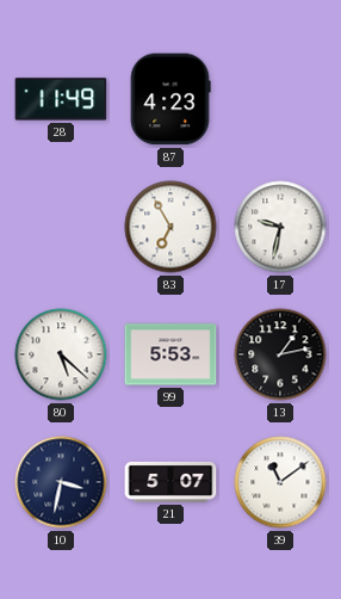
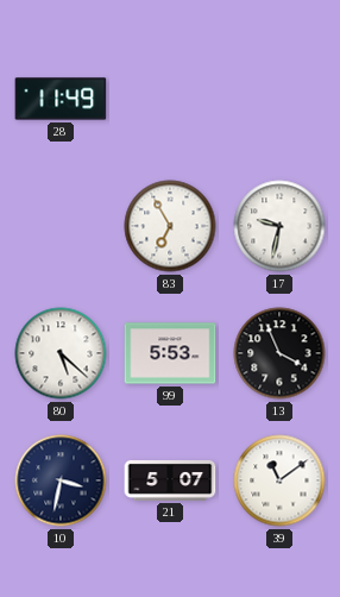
87: 4:23 -> none
13: 1:13 -> 3:56
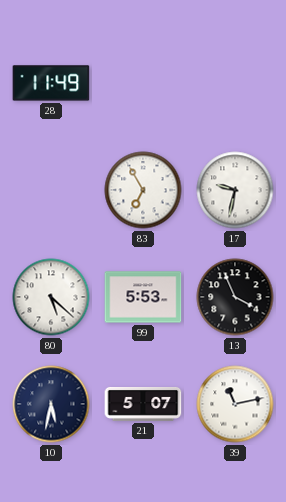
10: 3:32 -> 5:32
39: 11:09 -> 11:13
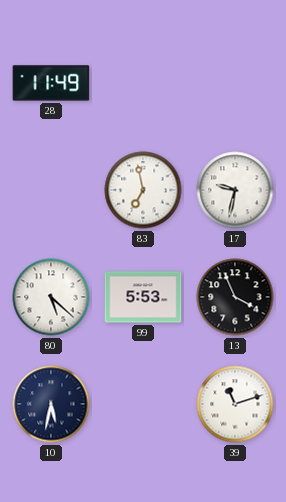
83: 6:55 -> 6:58
21: 5:07 -> none
39: 11:13 -> 11:12
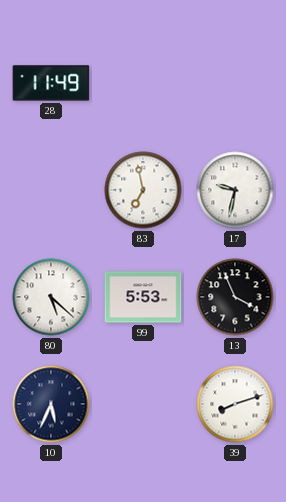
10: 5:32 -> 5:34
39: 11:12 -> 8:12
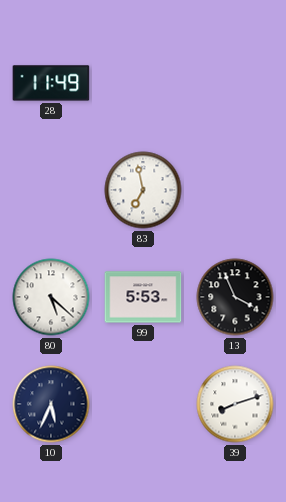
17: 9:32 -> none
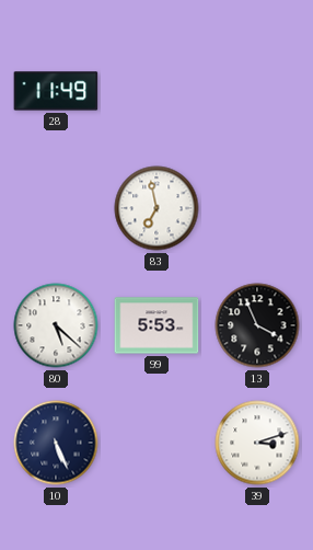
10: 5:34 -> 5:26
39: 8:12 -> 3:12
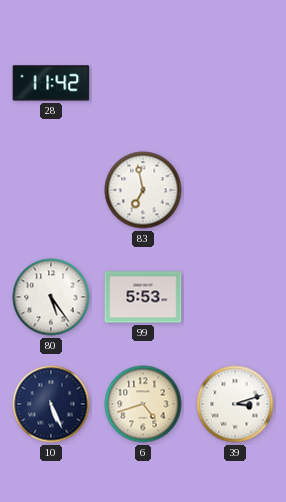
28: 11:49 -> 11:42
80: 5:22 -> 5:24
13: 3:56 -> none
6: none -> 4:42
